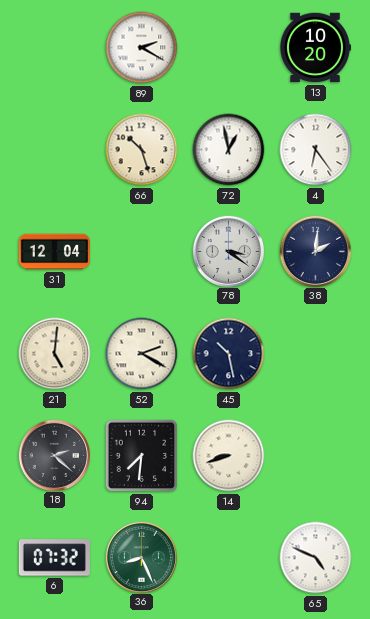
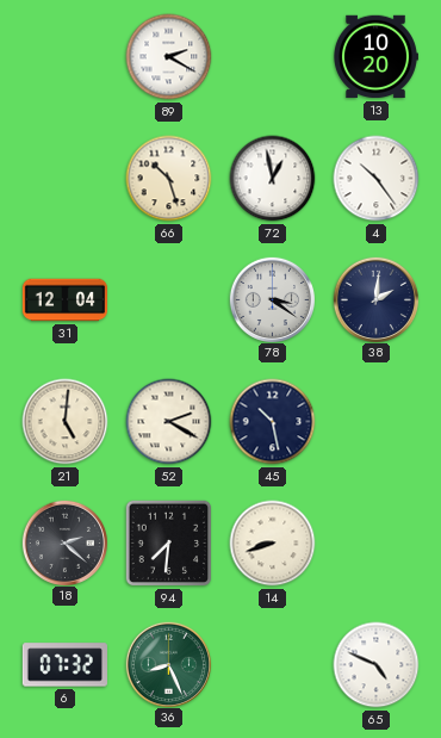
4: 6:24 -> 10:24
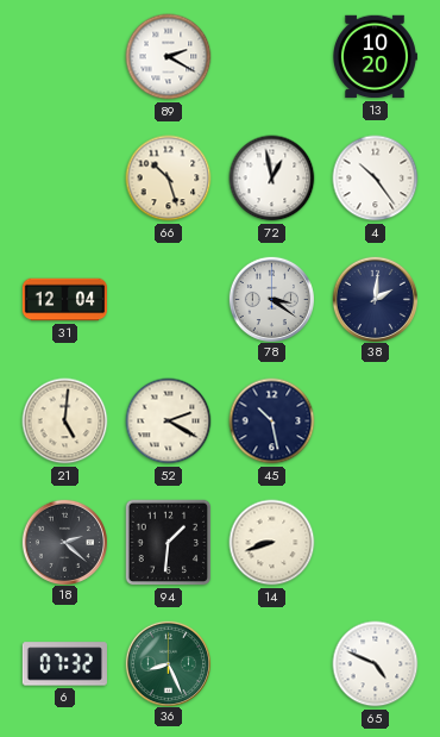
94: 7:31 -> 1:31
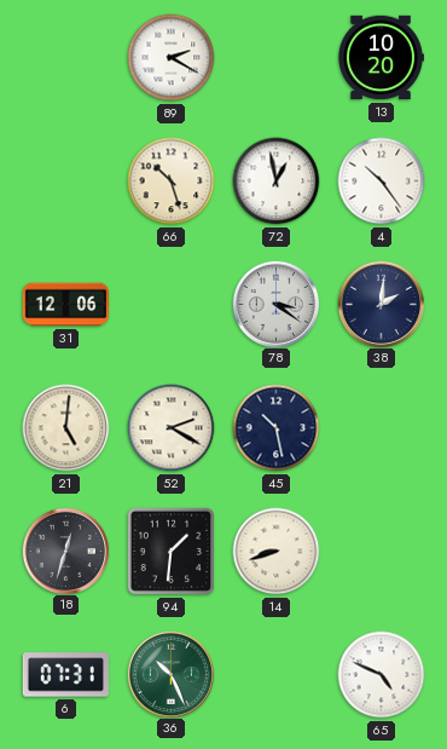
31: 12:04 -> 12:06
18: 2:22 -> 12:33
6: 07:32 -> 07:31
36: 8:26 -> 10:26
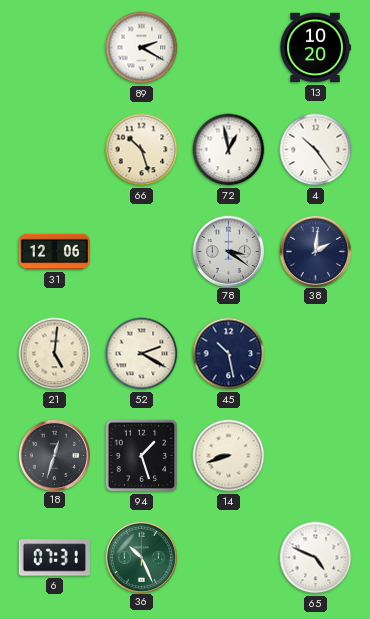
94: 1:31 -> 1:27
